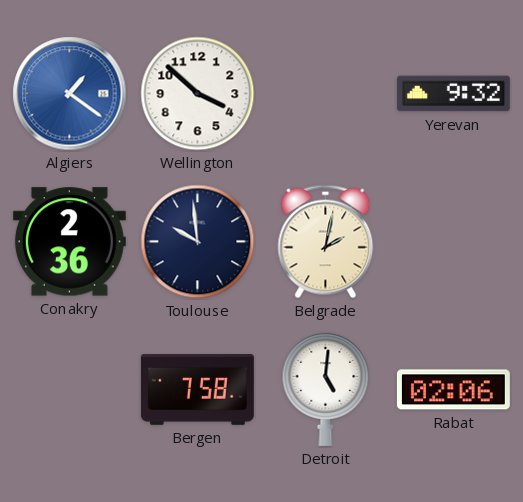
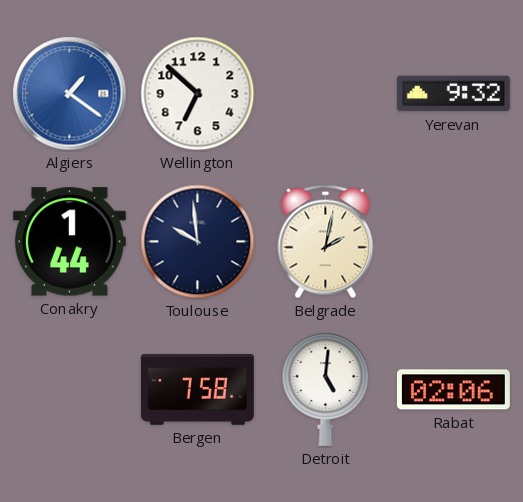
Wellington: 3:52 -> 6:52
Conakry: 2:36 -> 1:44
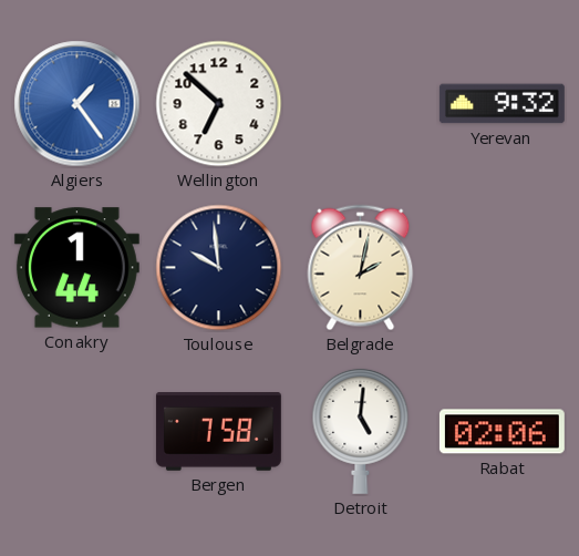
Algiers: 1:21 -> 1:24
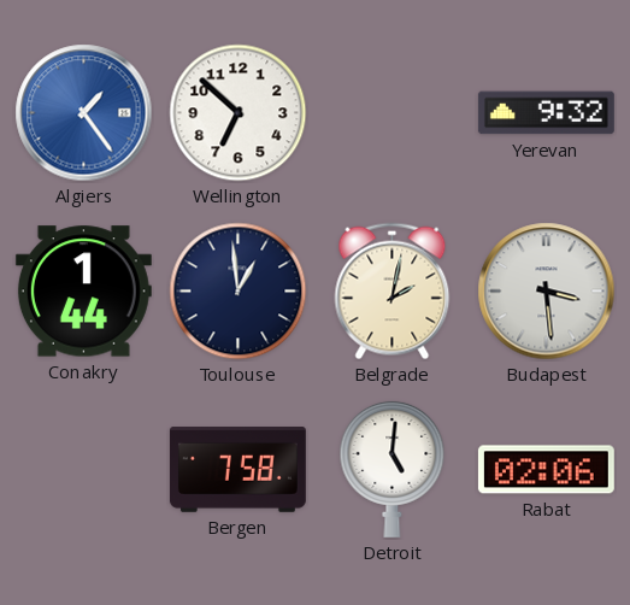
Toulouse: 9:59 -> 12:59
Budapest: none -> 3:29
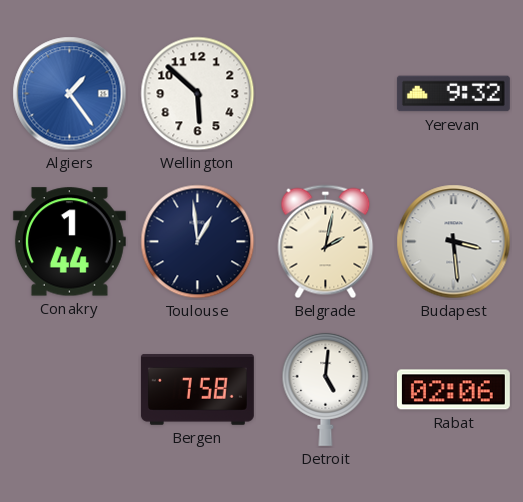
Wellington: 6:52 -> 5:52
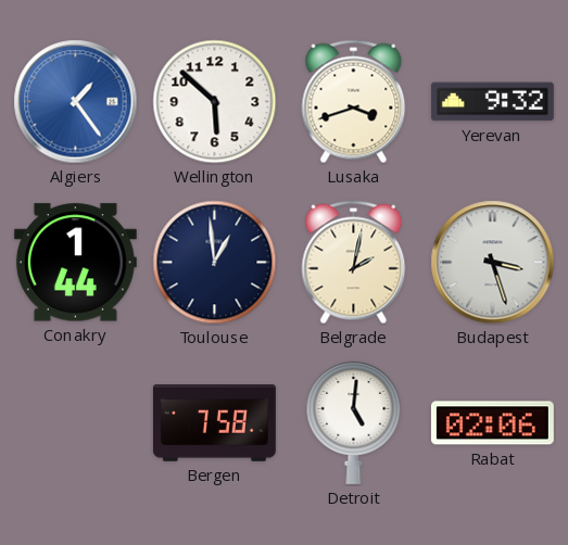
Lusaka: none -> 3:42
Budapest: 3:29 -> 3:27
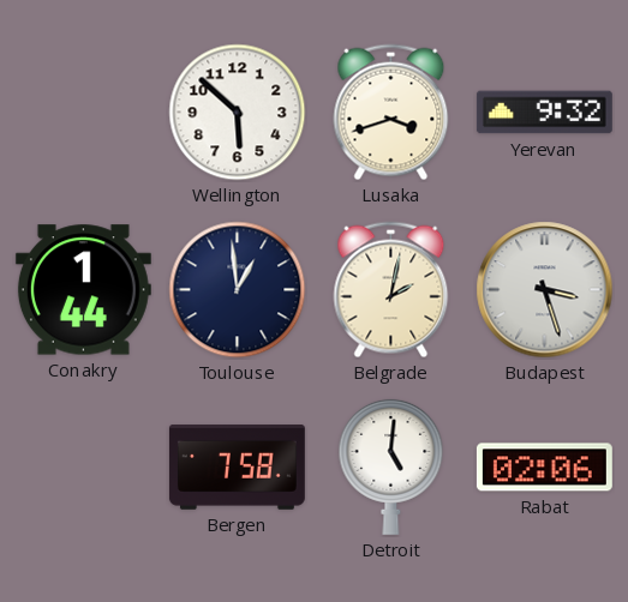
Algiers: 1:24 -> none
